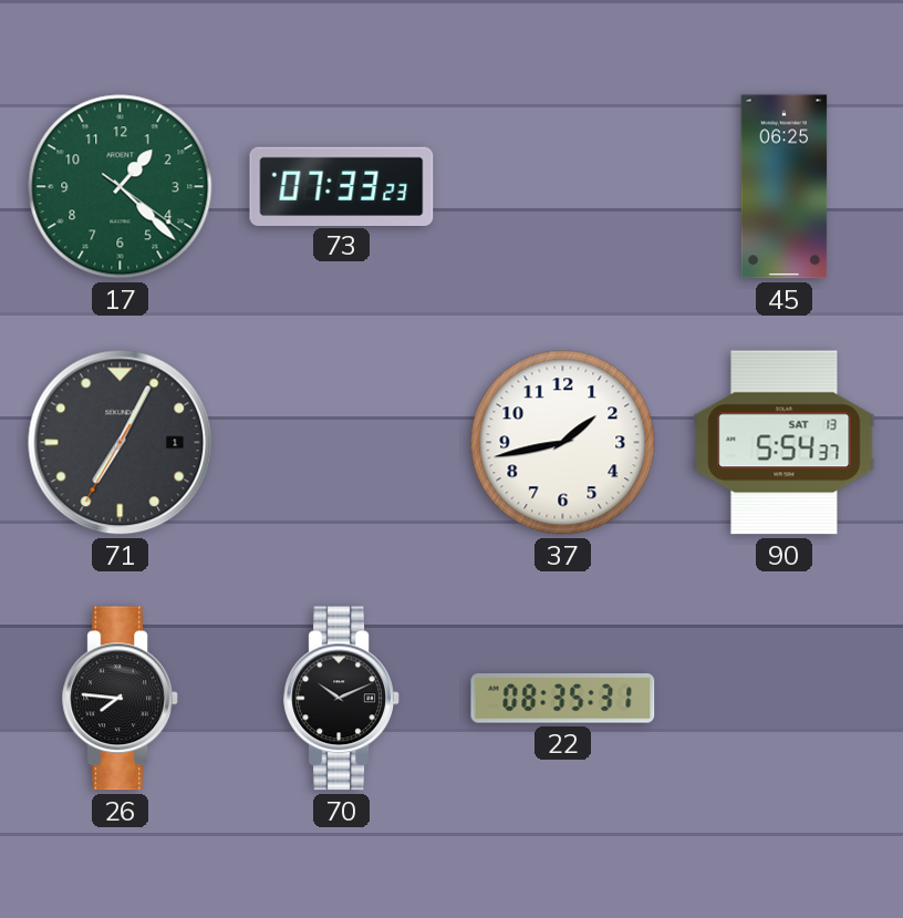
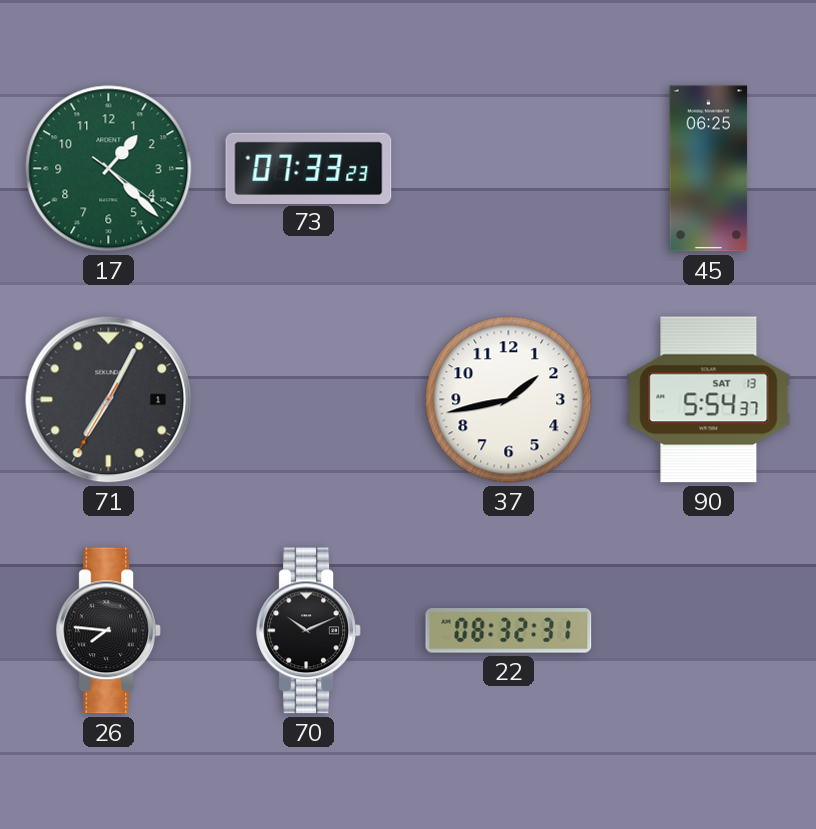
22: 08:35 -> 08:32
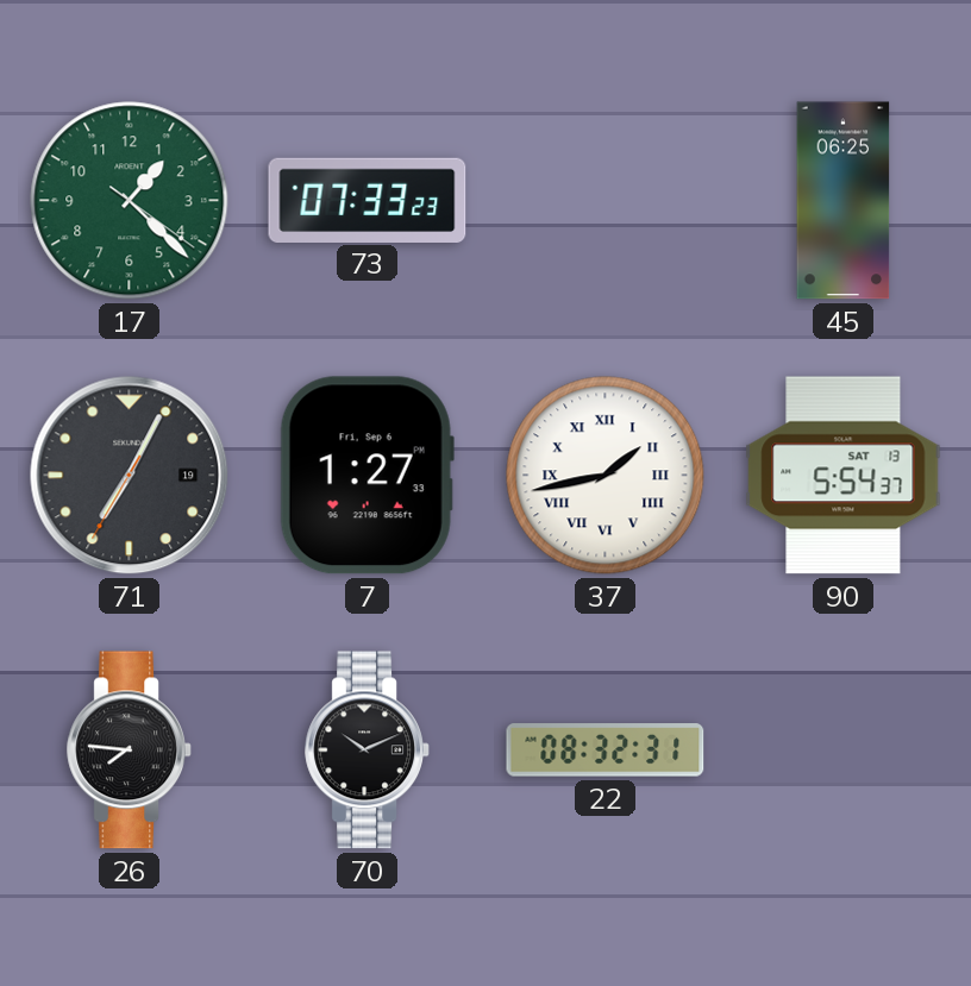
71 date: 1 -> 19
7: none -> 1:27
37 numerals: Arabic -> Roman
